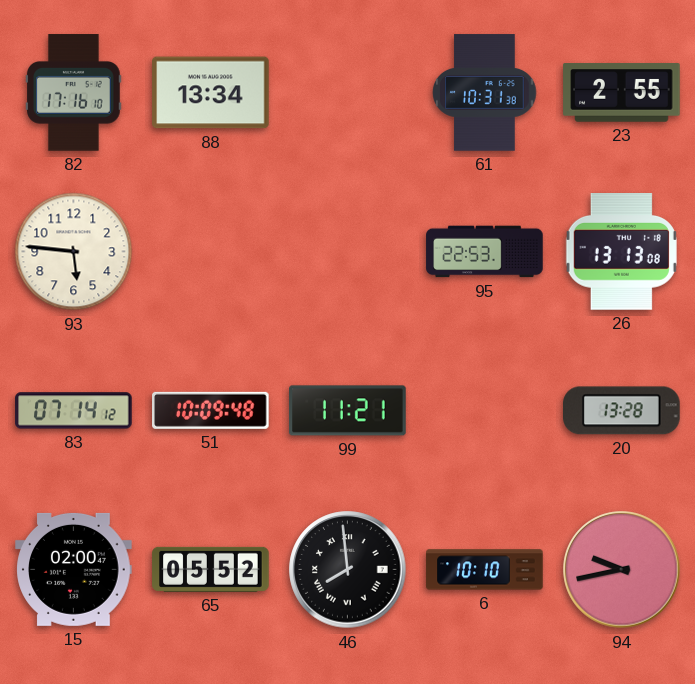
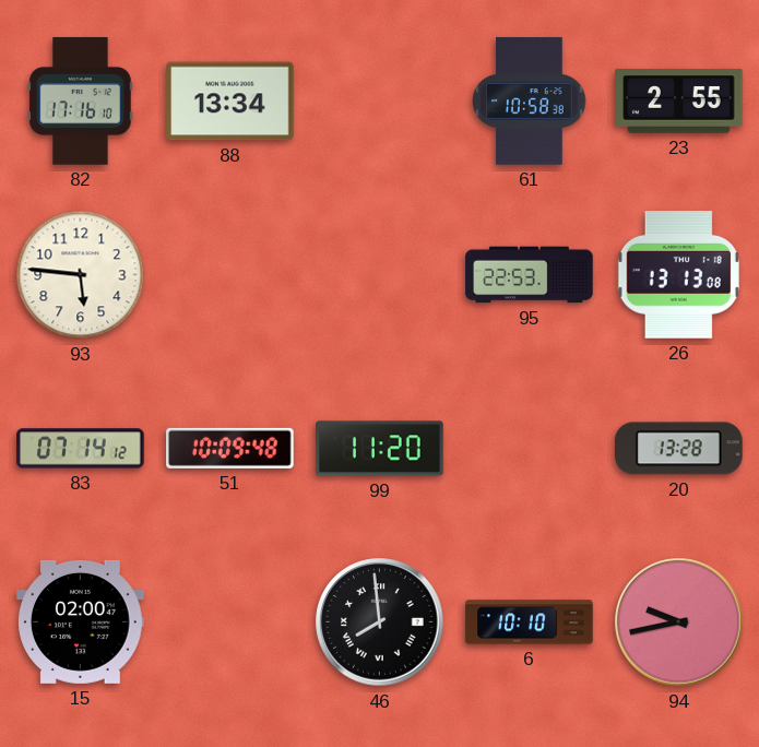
61: 10:31 -> 10:58
99: 11:21 -> 11:20
65: 05:52 -> none
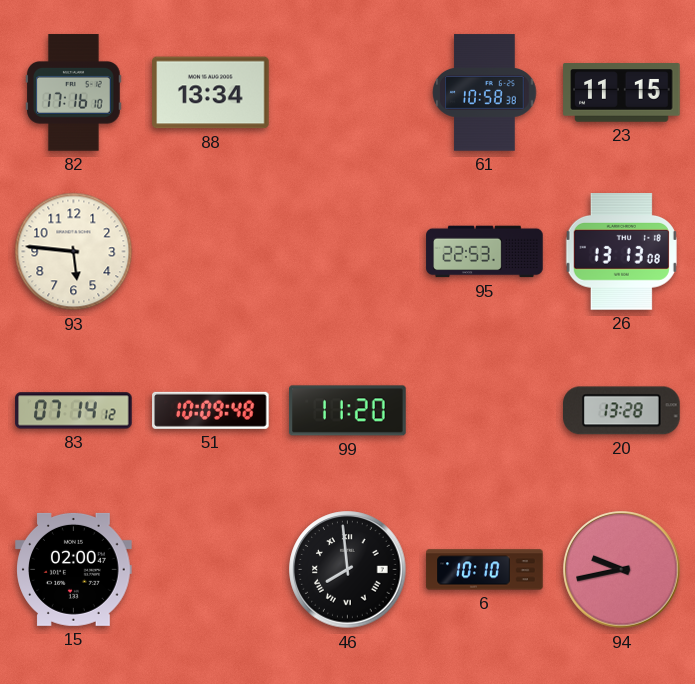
23: 2:55 -> 11:15
